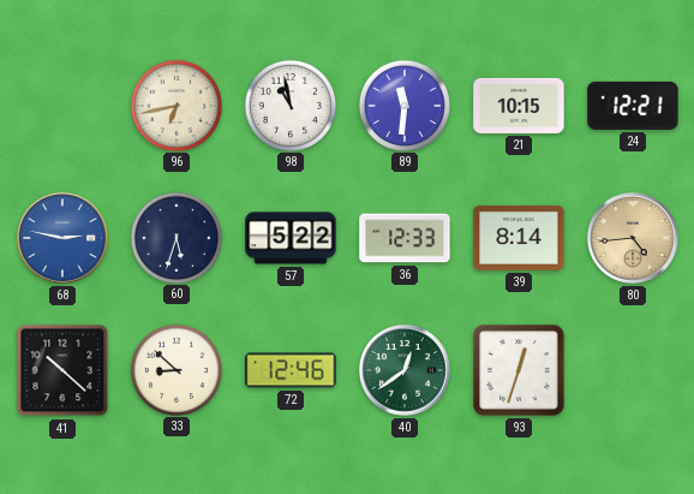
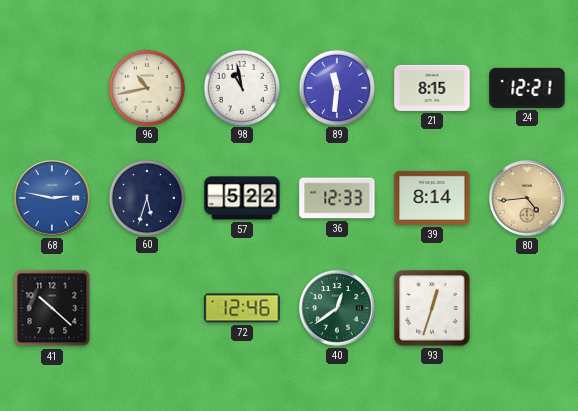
96: 6:43 -> 10:43
21: 10:15 -> 8:15
33: 8:52 -> none
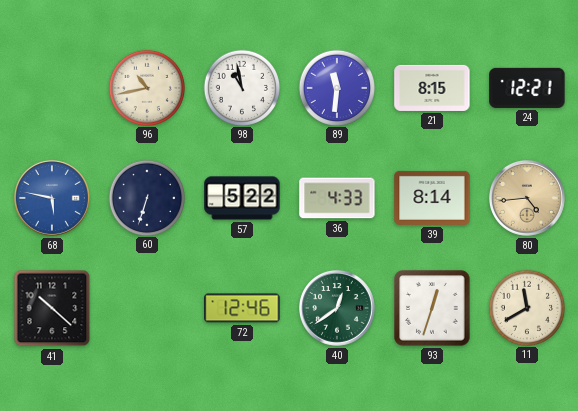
68: 2:47 -> 5:47
60: 5:33 -> 6:33
36: 12:33 -> 4:33
11: none -> 11:40
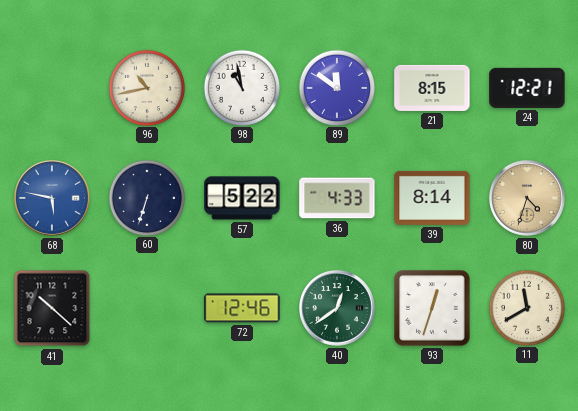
89: 11:31 -> 11:51
80: 4:44 -> 4:33
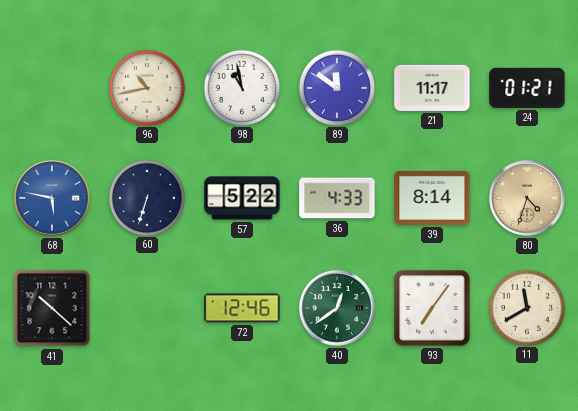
21: 8:15 -> 11:17
24: 12:21 -> 01:21
93: 12:33 -> 7:06
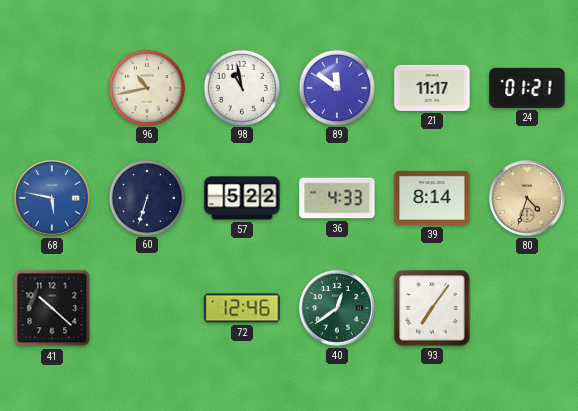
11: 11:40 -> none
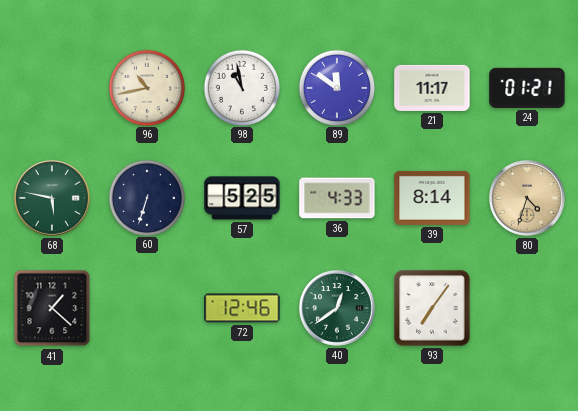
68 dial: blue -> green
57: 5:22 -> 5:25
41: 10:22 -> 1:22
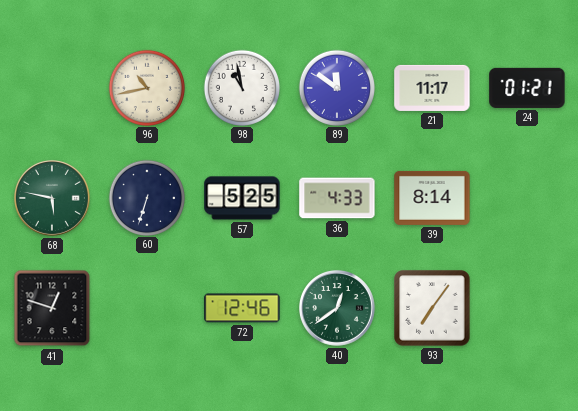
80: 4:33 -> none
41: 1:22 -> 12:48
